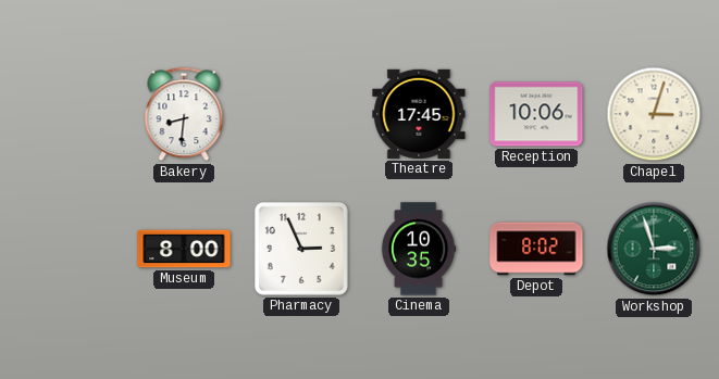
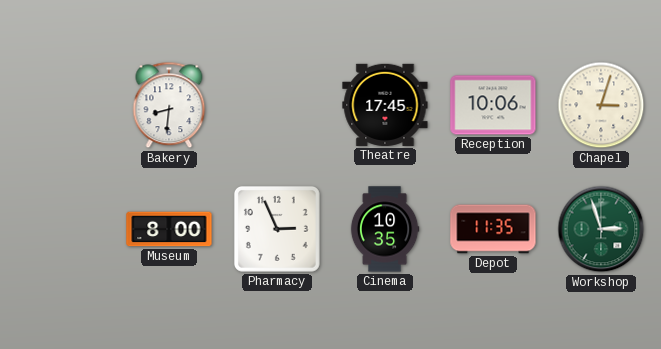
Depot: 8:02 -> 11:35
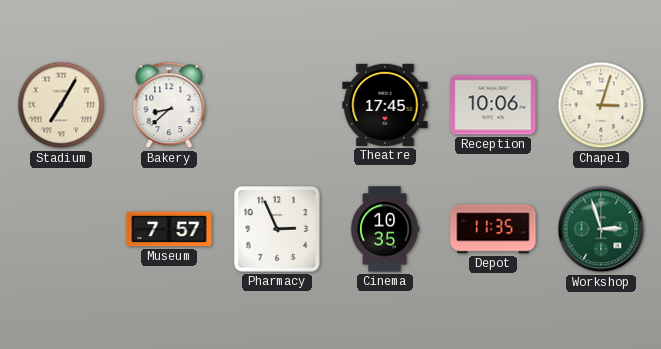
Stadium: none -> 7:05
Bakery: 8:31 -> 8:38
Museum: 8:00 -> 7:57
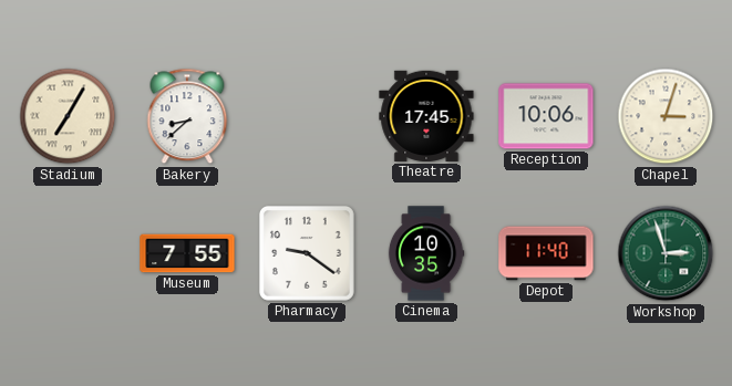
Museum: 7:57 -> 7:55
Pharmacy: 2:56 -> 9:21
Depot: 11:35 -> 11:40
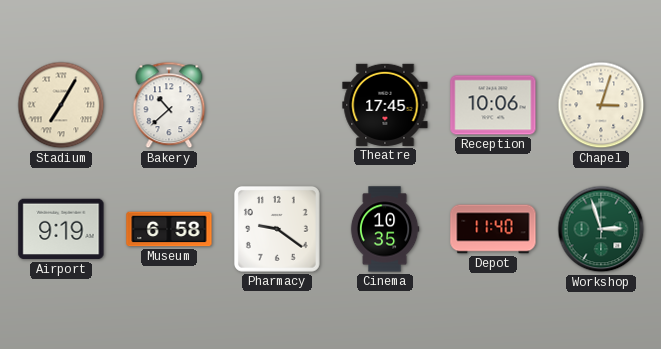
Bakery: 8:38 -> 10:38
Airport: none -> 9:19
Museum: 7:55 -> 6:58
